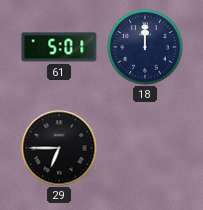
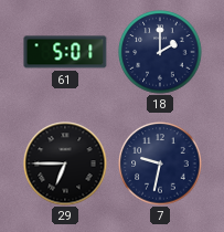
18: 12:00 -> 2:00
7: none -> 9:32
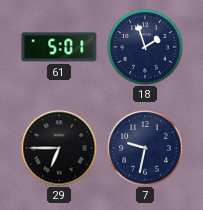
18: 2:00 -> 1:57
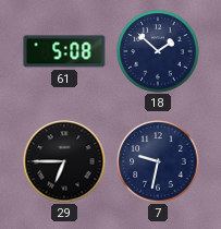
61: 5:01 -> 5:08
18: 1:57 -> 1:52
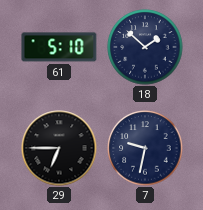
61: 5:08 -> 5:10
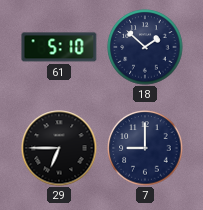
7: 9:32 -> 9:00
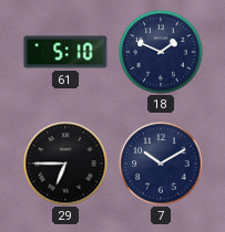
18: 1:52 -> 1:49
7: 9:00 -> 10:10
